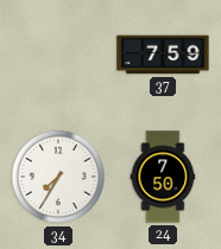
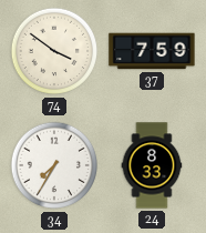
74: none -> 3:51
24: 7:50 -> 8:33
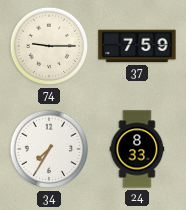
74: 3:51 -> 9:15
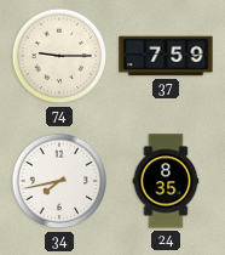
34: 7:35 -> 7:43
24: 8:33 -> 8:35
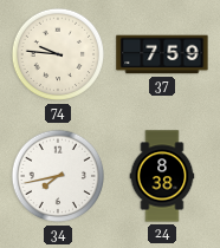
74: 9:15 -> 9:46
24: 8:35 -> 8:38
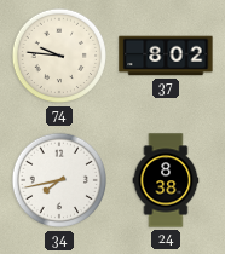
37: 7:59 -> 8:02
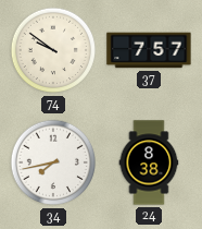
74: 9:46 -> 9:51
37: 8:02 -> 7:57
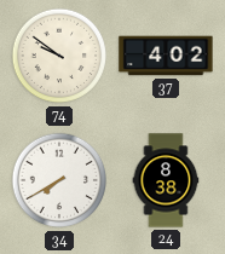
37: 7:57 -> 4:02
34: 7:43 -> 7:40
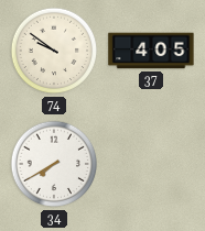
37: 4:02 -> 4:05
24: 8:38 -> none
